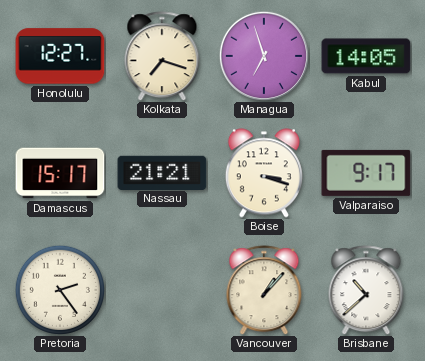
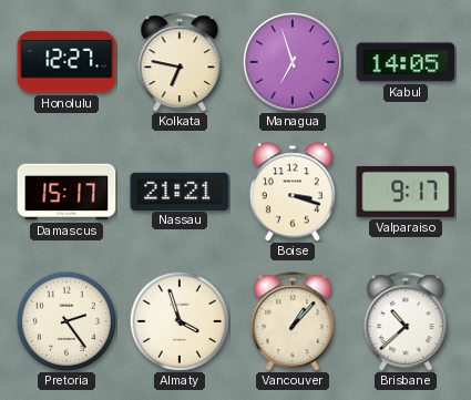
Kolkata: 7:18 -> 6:47
Almaty: none -> 3:57
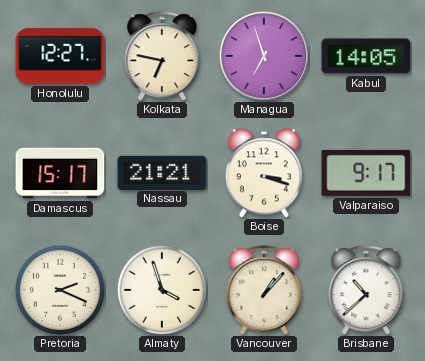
Pretoria: 2:24 -> 2:19
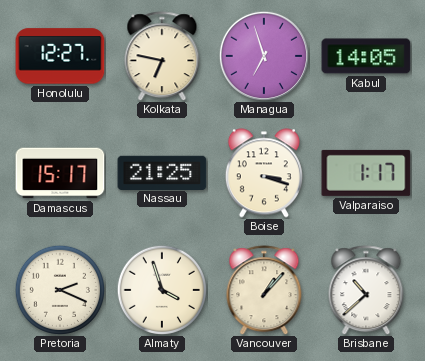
Nassau: 21:21 -> 21:25
Valparaiso: 9:17 -> 1:17
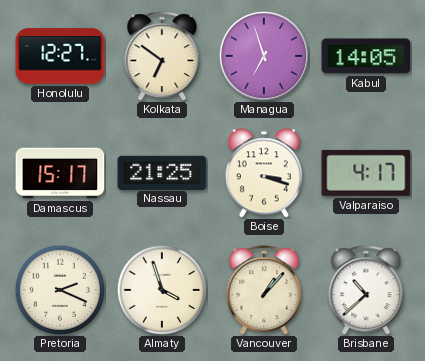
Kolkata: 6:47 -> 6:51
Valparaiso: 1:17 -> 4:17
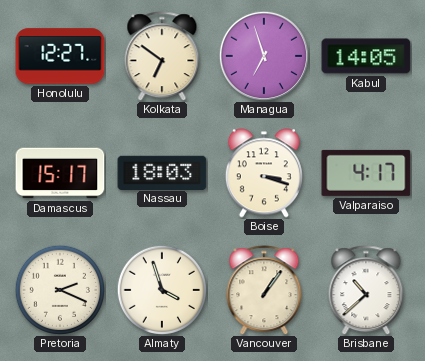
Nassau: 21:25 -> 18:03
Vancouver: 1:07 -> 1:06
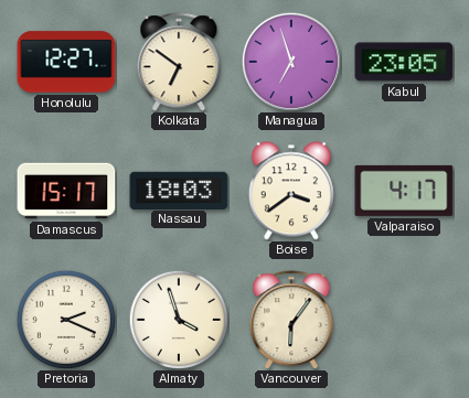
Kabul: 14:05 -> 23:05
Boise: 3:18 -> 3:39
Vancouver: 1:06 -> 6:06
Brisbane: 10:38 -> none
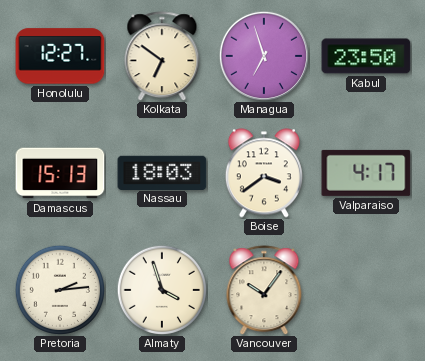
Kabul: 23:05 -> 23:50
Damascus: 15:17 -> 15:13
Pretoria: 2:19 -> 2:14
Vancouver: 6:06 -> 10:06
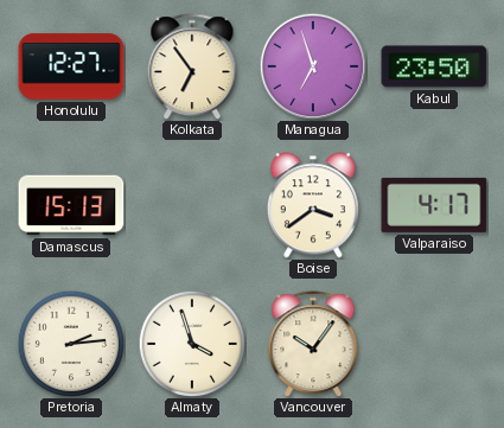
Kolkata: 6:51 -> 6:54
Nassau: 18:03 -> none
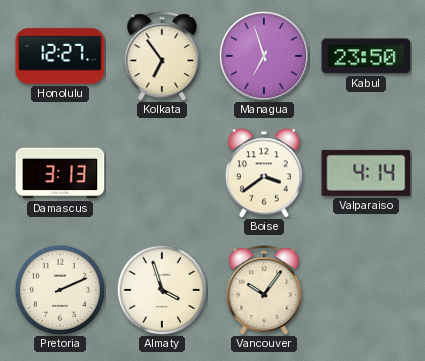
Damascus: 15:13 -> 3:13
Valparaiso: 4:17 -> 4:14
Pretoria: 2:14 -> 2:11
